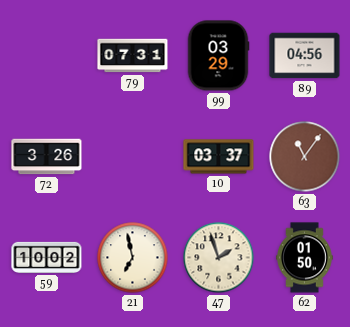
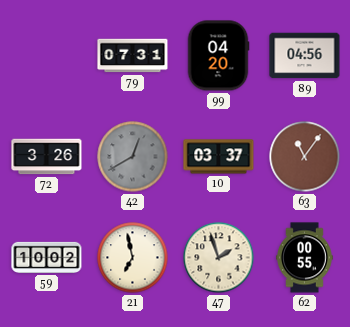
99: 03:29 -> 04:20
42: none -> 12:40
62: 01:50 -> 00:55
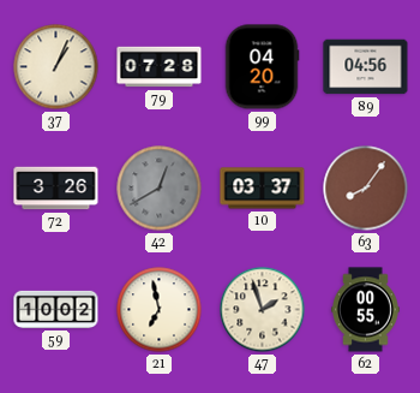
37: none -> 1:04
79: 07:31 -> 07:28
63: 11:06 -> 8:06
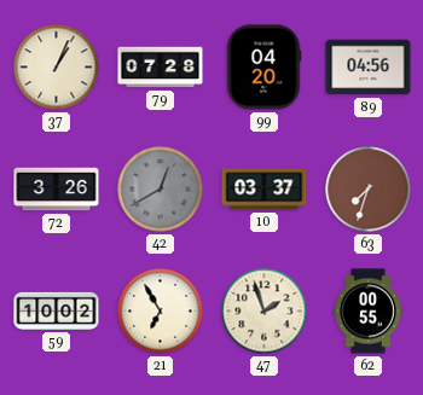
63: 8:06 -> 7:33
21: 6:58 -> 6:55
